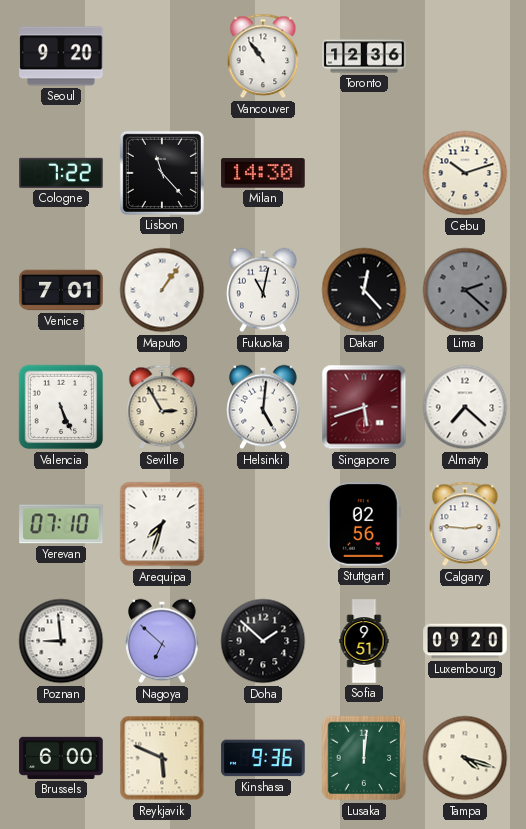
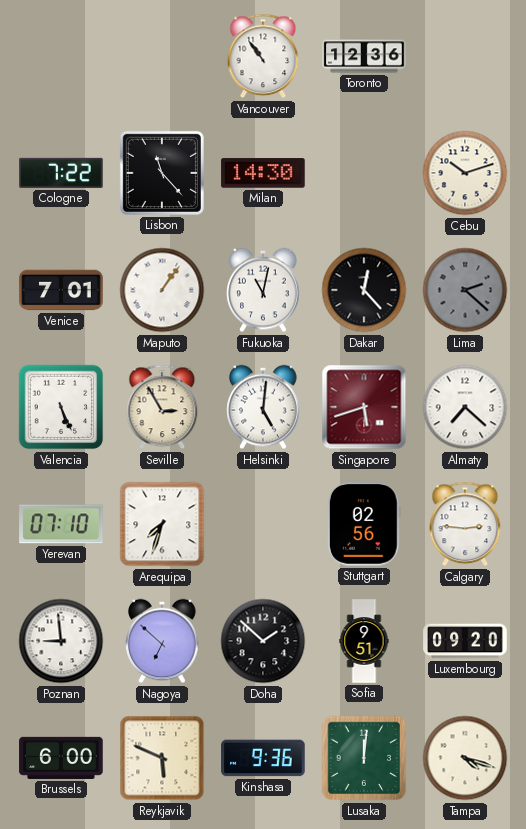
Seoul: 9:20 -> none
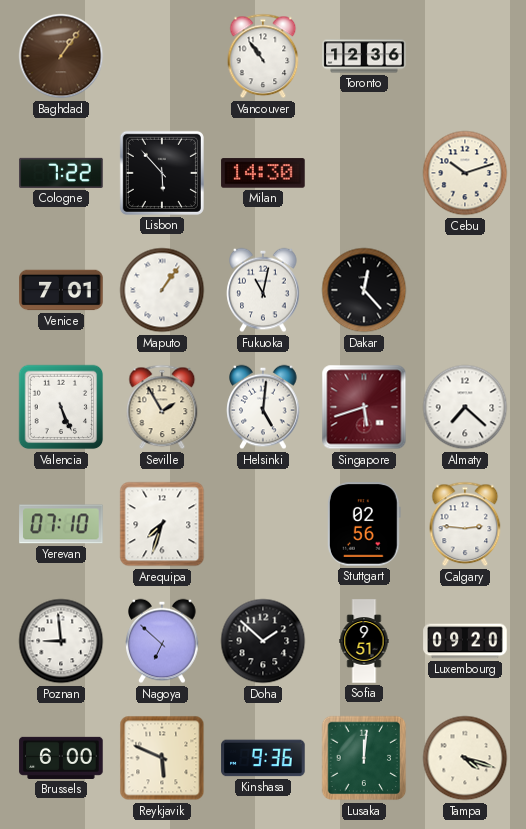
Baghdad: none -> 1:06
Lisbon: 11:23 -> 5:53
Lima: 2:22 -> none
Seville: 2:55 -> 1:55
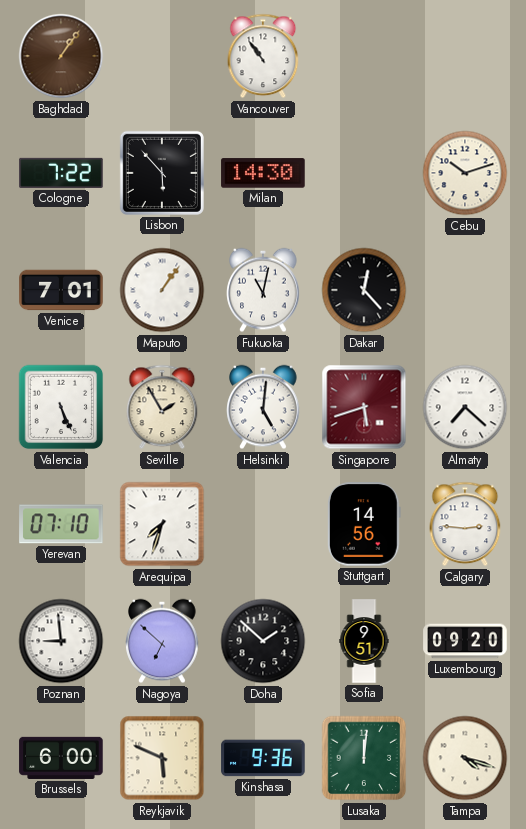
Toronto: 12:36 -> none
Stuttgart: 02:56 -> 14:56
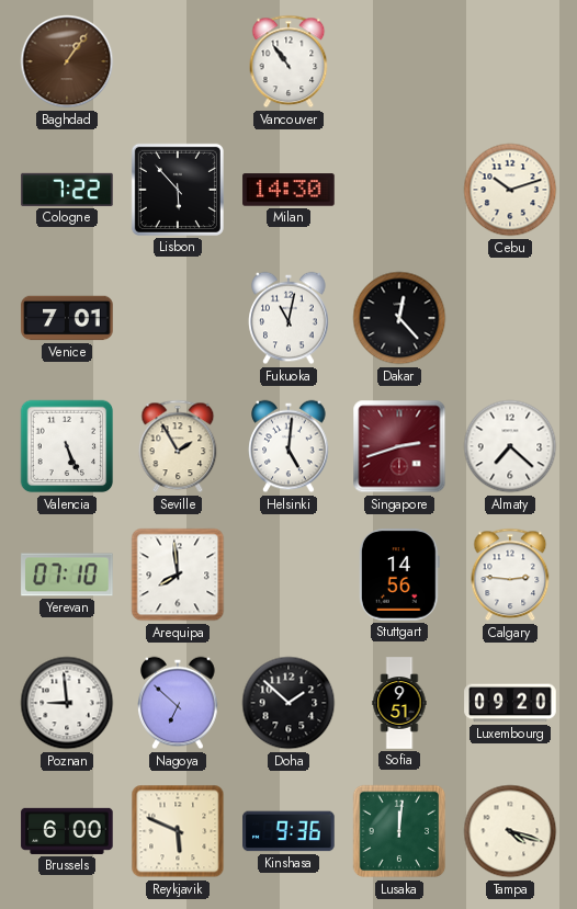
Maputo: 1:06 -> none
Singapore: 5:42 -> 2:42
Arequipa: 7:33 -> 7:59
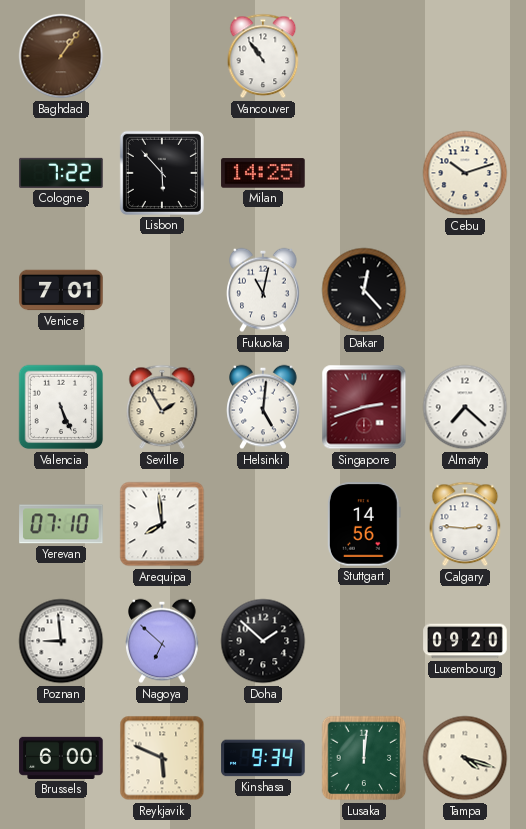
Milan: 14:30 -> 14:25
Sofia: 9:51 -> none
Kinshasa: 9:36 -> 9:34
